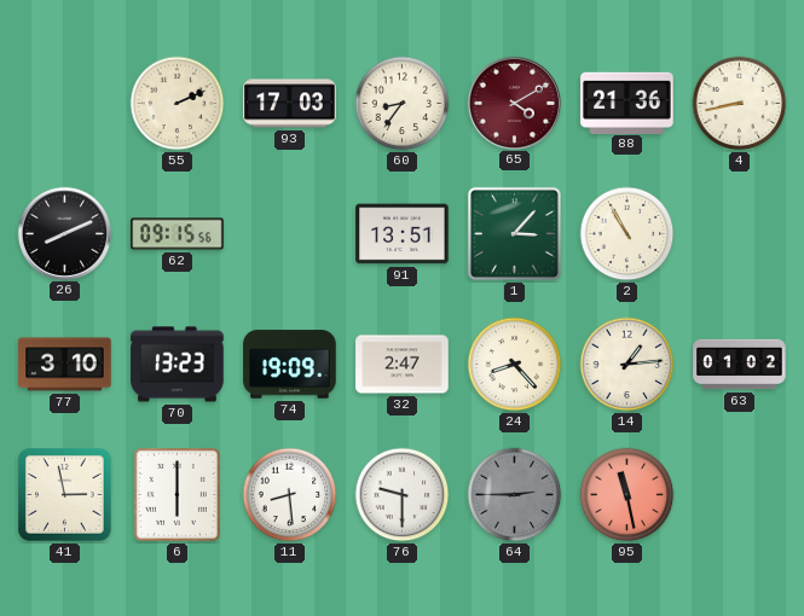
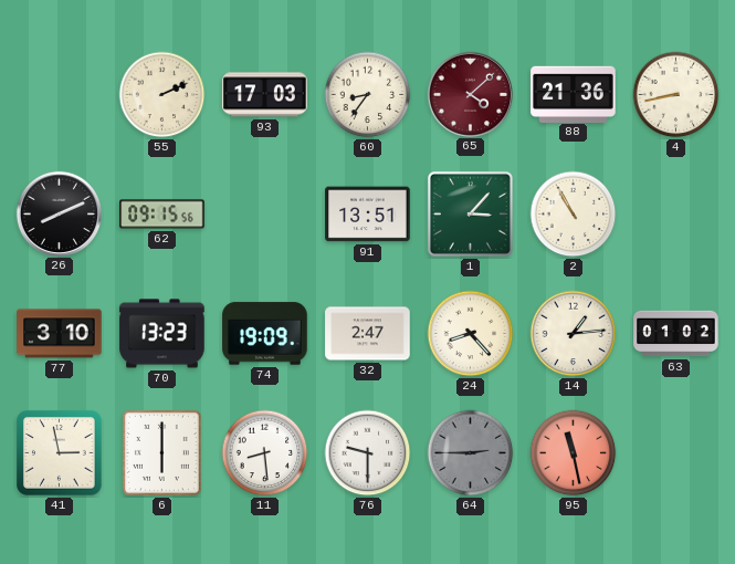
65: 4:10 -> 4:08
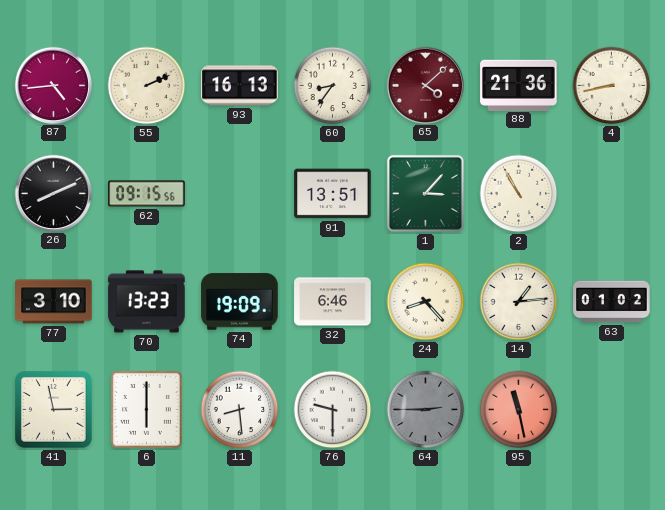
87: none -> 4:44
93: 17:03 -> 16:13
32: 2:47 -> 6:46
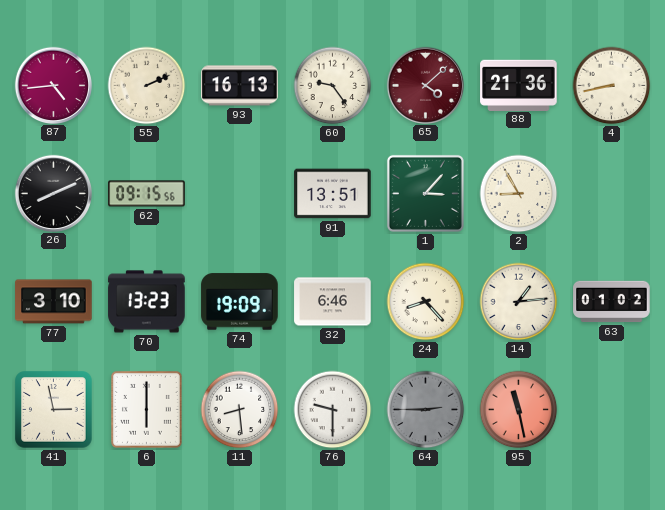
60: 8:36 -> 9:24
2: 10:55 -> 8:55
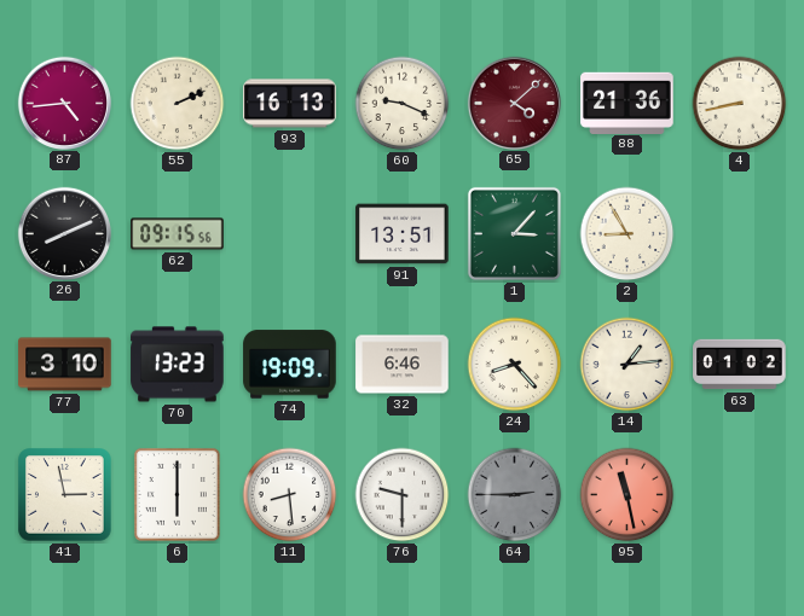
60: 9:24 -> 9:19
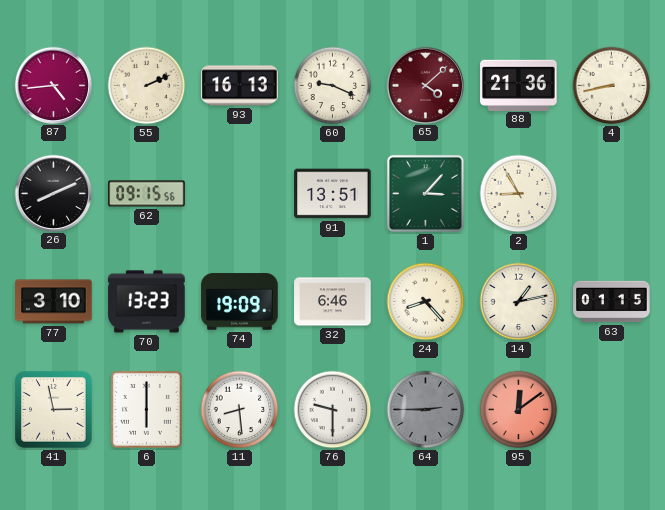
14: 1:14 -> 1:13
63: 01:02 -> 01:15
95: 11:28 -> 12:09
